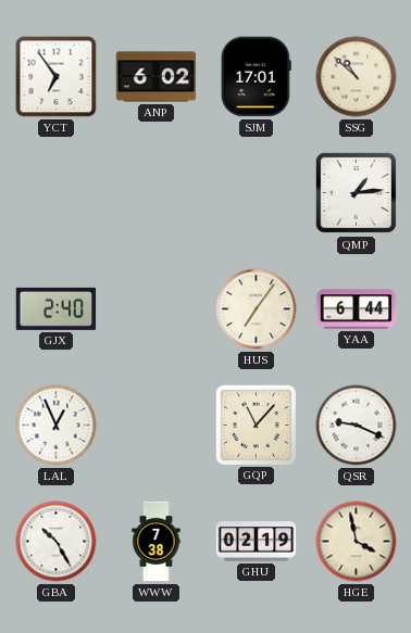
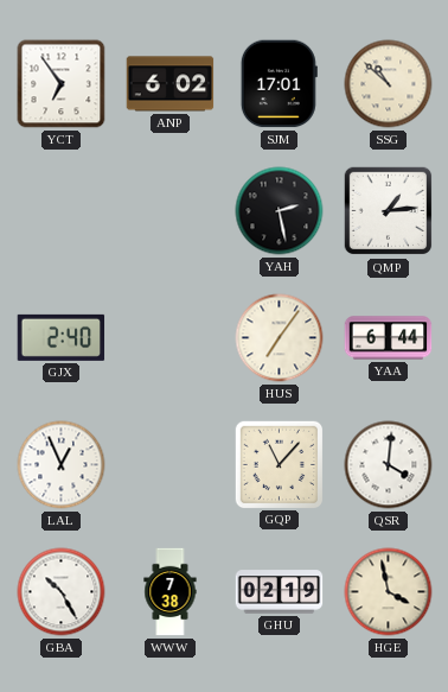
YAH: none -> 2:28
QSR: 9:19 -> 4:01
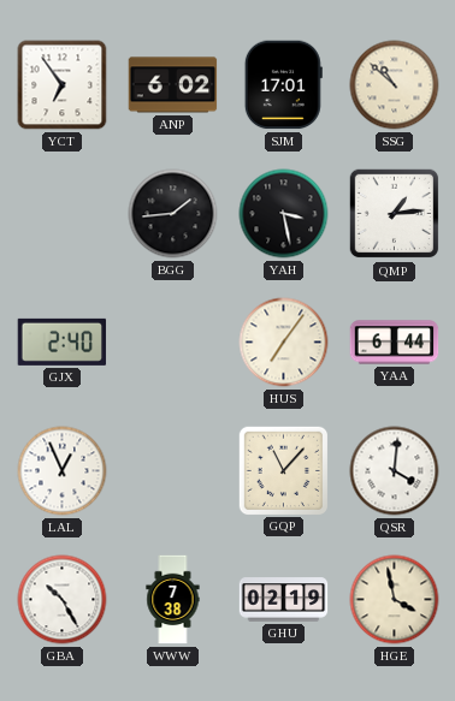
BGG: none -> 1:44
YAH: 2:28 -> 3:28
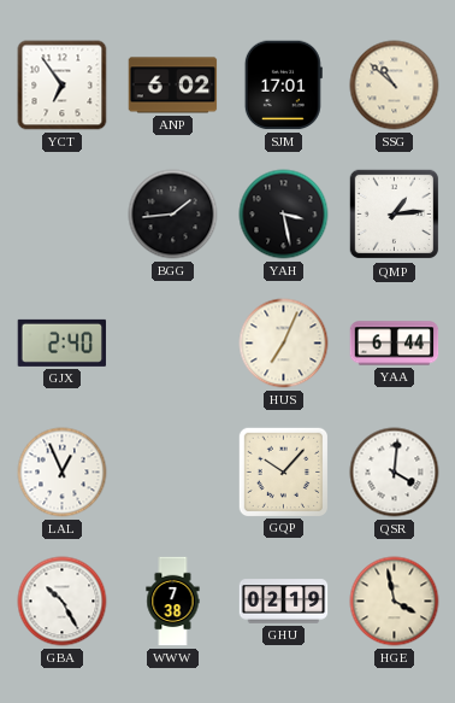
HUS: 7:06 -> 7:04
GQP: 11:07 -> 10:07
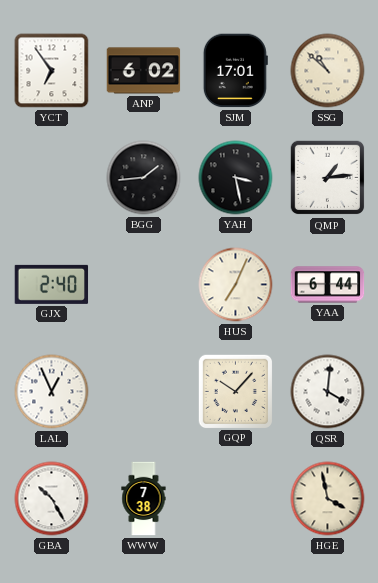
GHU: 02:19 -> none
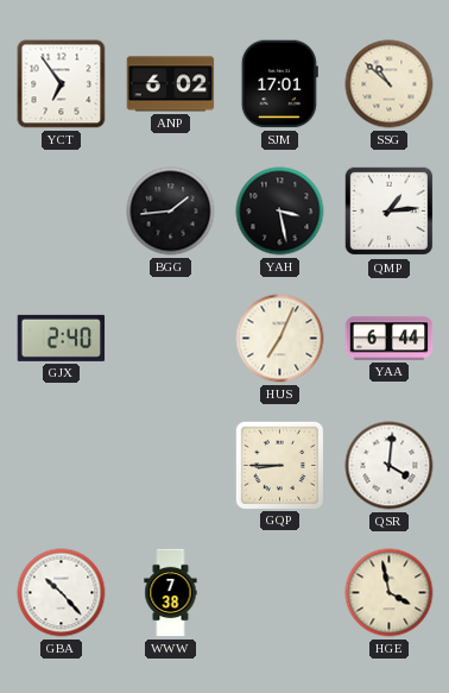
LAL: 12:56 -> none
GQP: 10:07 -> 8:45
GBA: 10:25 -> 10:23
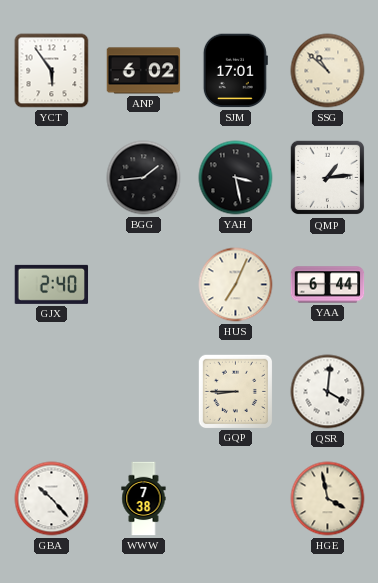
YCT: 6:54 -> 5:54
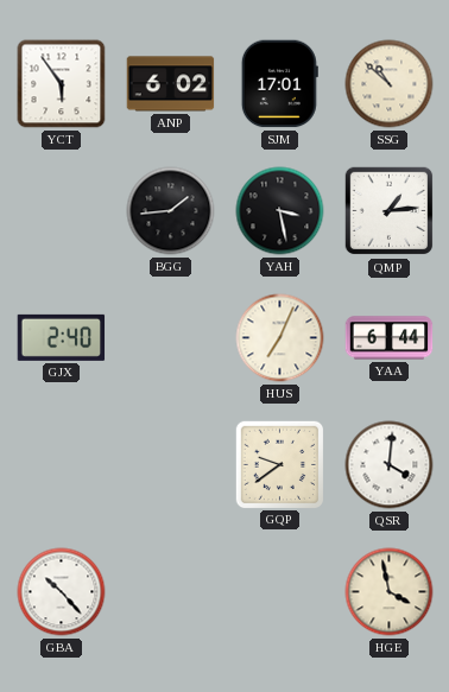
GQP: 8:45 -> 9:39
WWW: 7:38 -> none
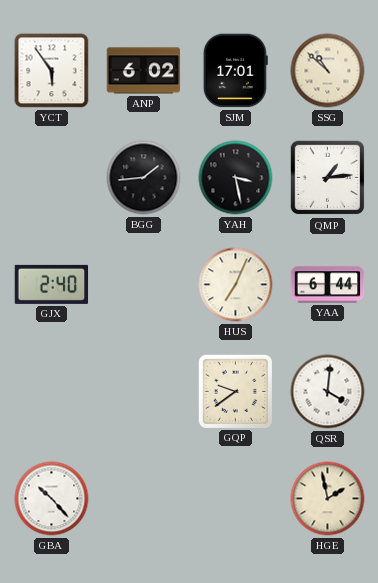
HGE: 3:58 -> 1:58
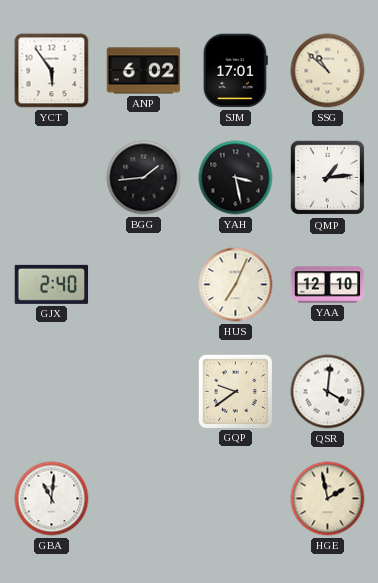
YAA: 6:44 -> 12:10
GBA: 10:23 -> 11:01
